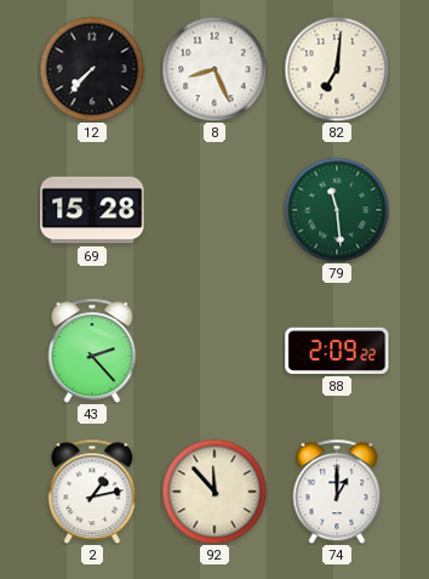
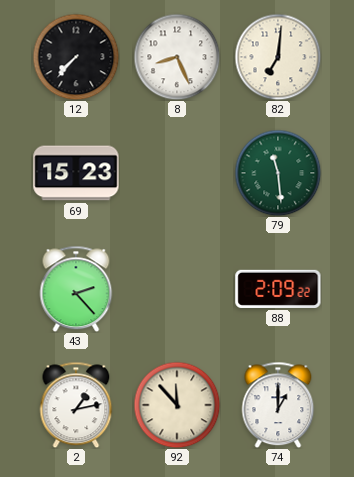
69: 15:28 -> 15:23
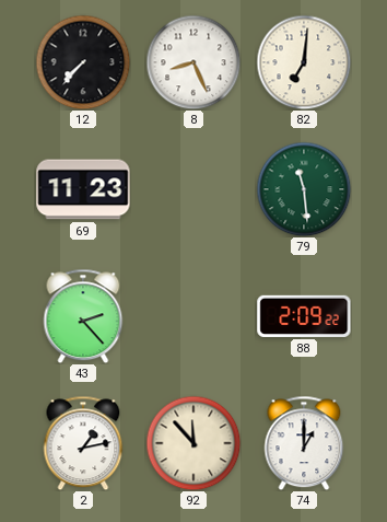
69: 15:23 -> 11:23
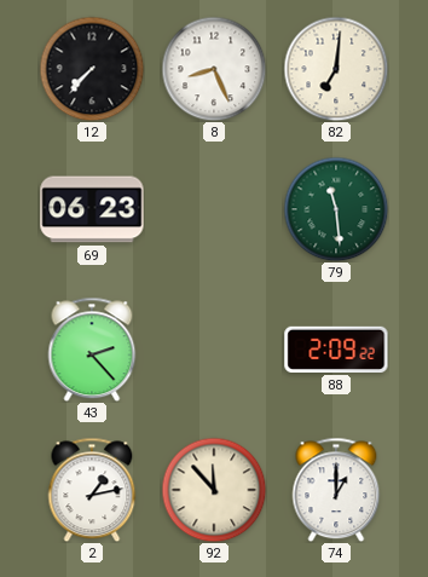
69: 11:23 -> 06:23
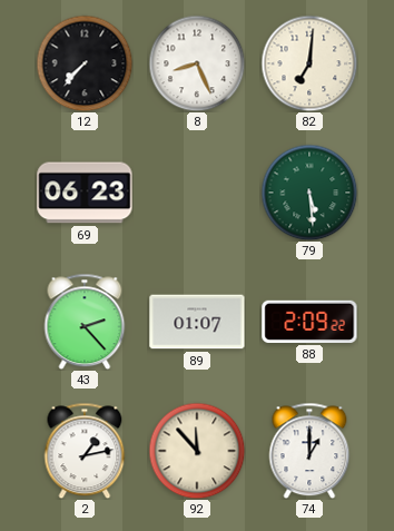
79: 11:29 -> 5:29
89: none -> 01:07
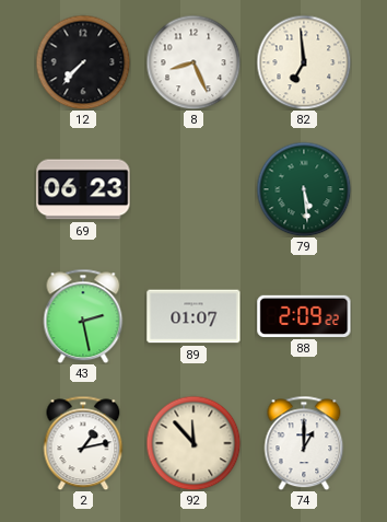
82: 7:01 -> 6:59
43: 2:23 -> 2:28
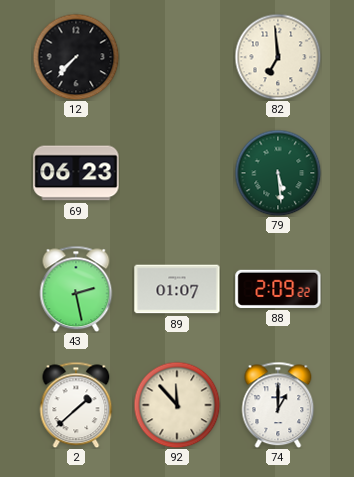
8: 8:26 -> none
2: 1:13 -> 1:38
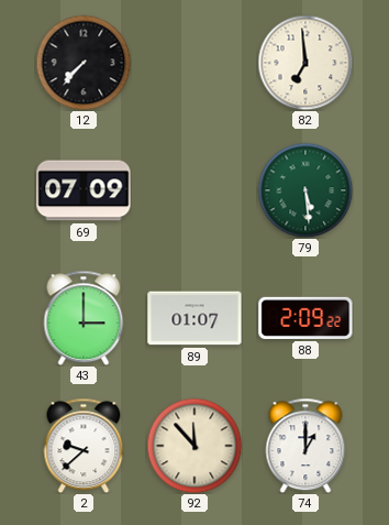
69: 06:23 -> 07:09
43: 2:28 -> 3:00
2: 1:38 -> 9:38
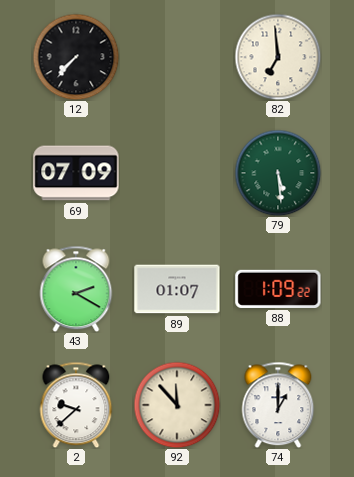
43: 3:00 -> 2:20
88: 2:09 -> 1:09
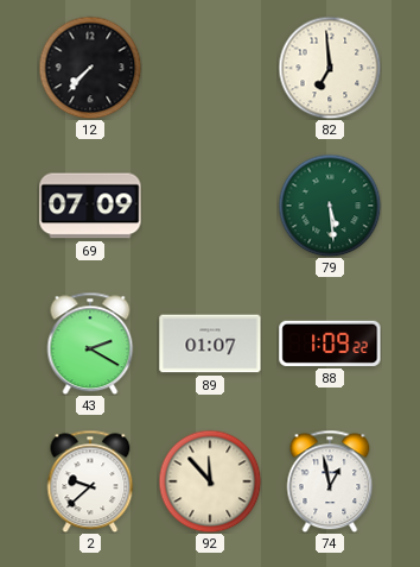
74: 1:00 -> 12:58
